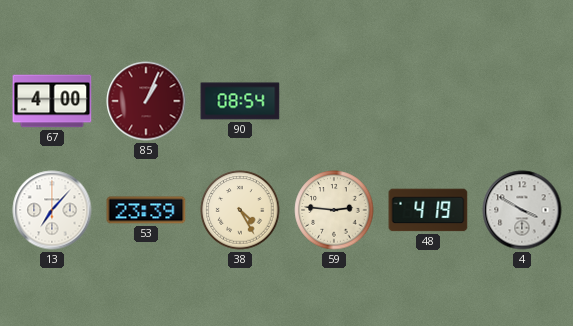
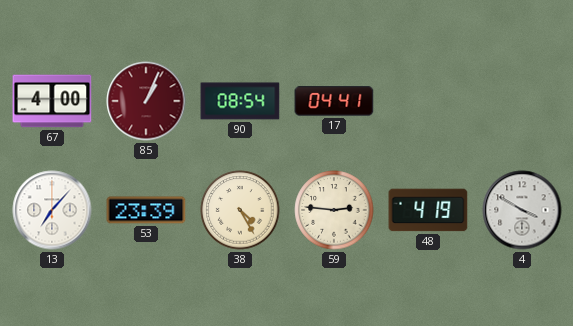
17: none -> 04:41
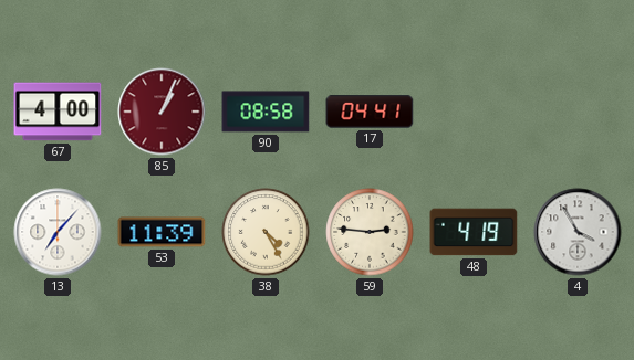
90: 08:54 -> 08:58
53: 23:39 -> 11:39
4: 3:50 -> 3:55
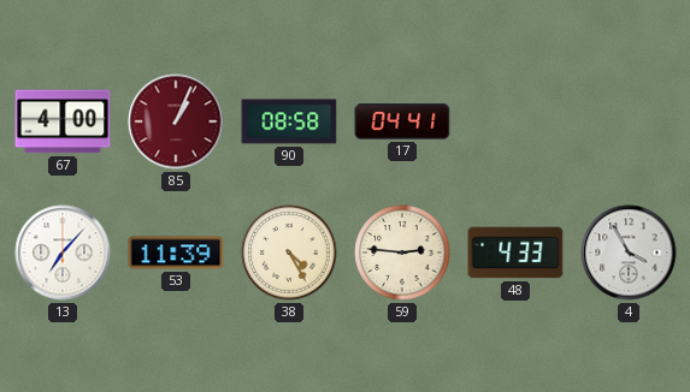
48: 4:19 -> 4:33
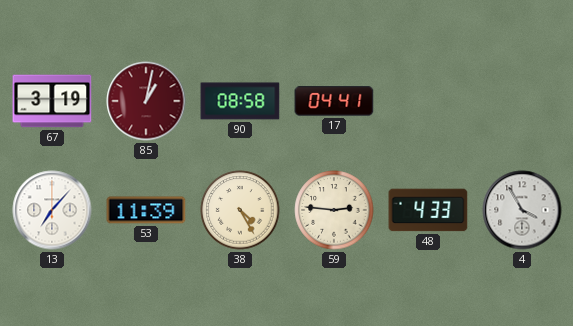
67: 4:00 -> 3:19
85: 1:04 -> 1:02
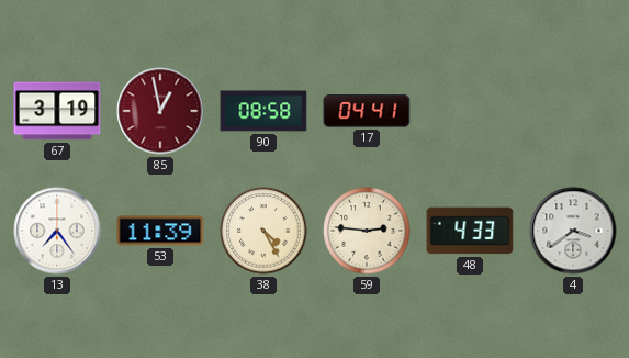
85: 1:02 -> 12:58
13: 7:07 -> 7:24
4: 3:55 -> 3:39
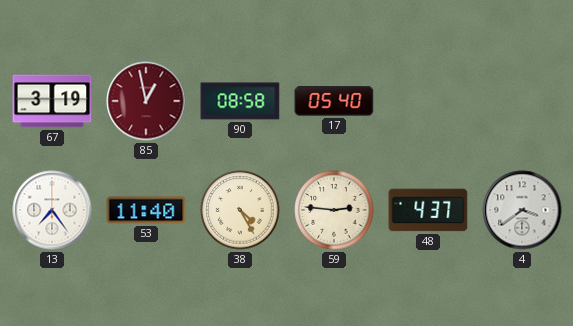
17: 04:41 -> 05:40
53: 11:39 -> 11:40
48: 4:33 -> 4:37
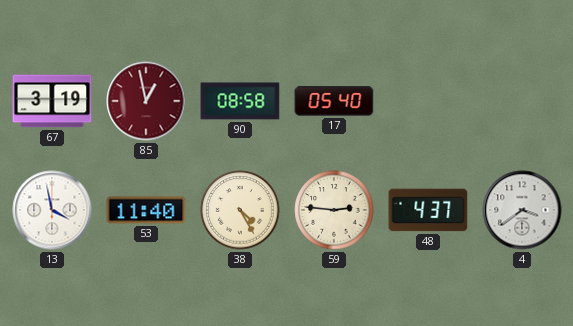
13: 7:24 -> 3:58
